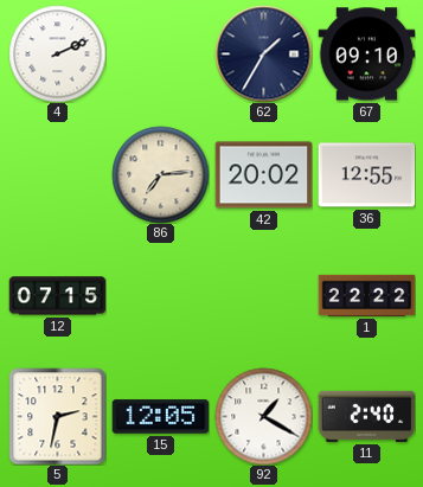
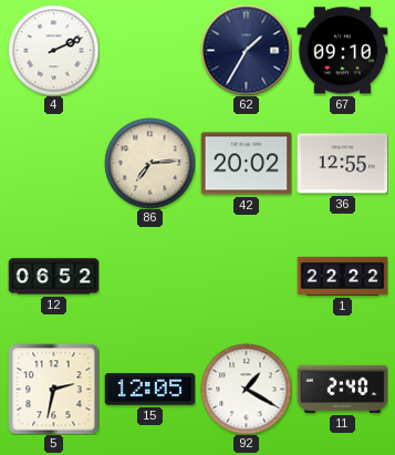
12: 07:15 -> 06:52
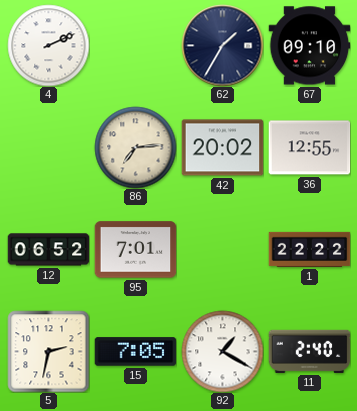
95: none -> 7:01
15: 12:05 -> 7:05
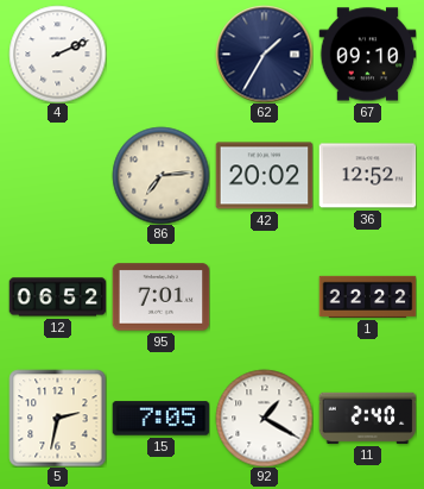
36: 12:55 -> 12:52
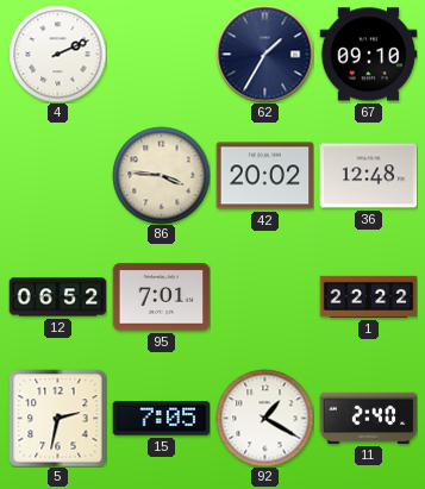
86: 7:14 -> 3:46
36: 12:52 -> 12:48
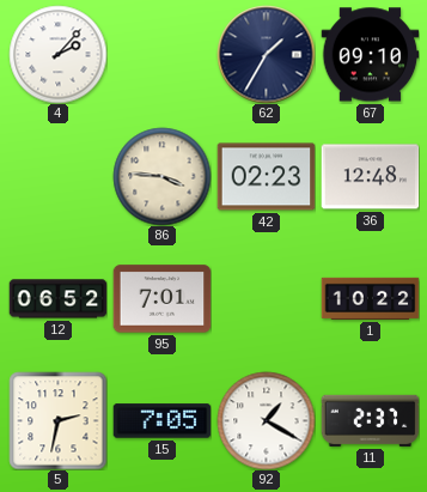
4: 2:11 -> 2:07
42: 20:02 -> 02:23
1: 22:22 -> 10:22
11: 2:40 -> 2:37
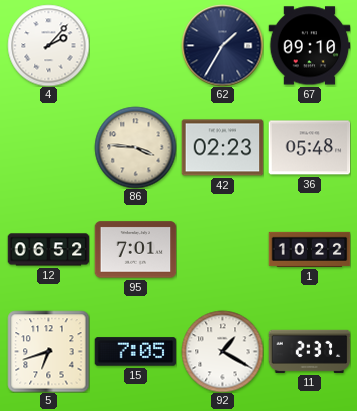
36: 12:48 -> 05:48
5: 2:32 -> 6:42
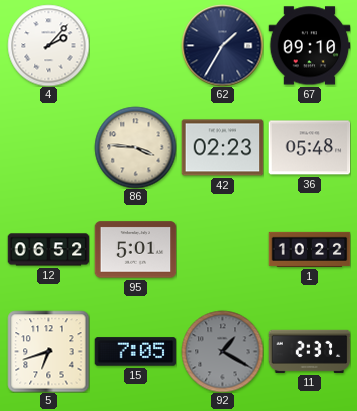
95: 7:01 -> 5:01
92 dial: white -> grey
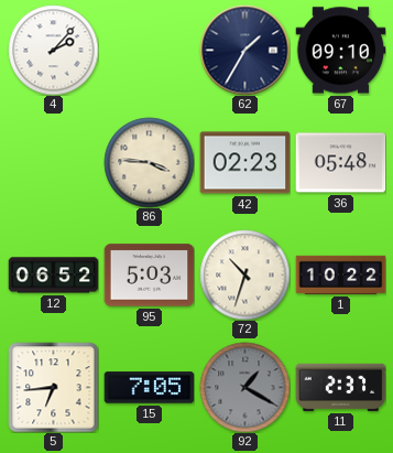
95: 5:01 -> 5:03
72: none -> 10:33
5: 6:42 -> 6:44
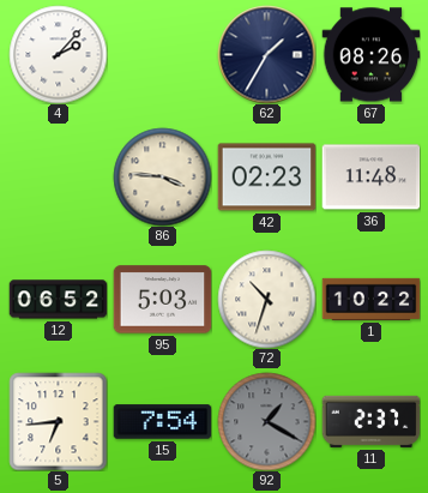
67: 09:10 -> 08:26
36: 05:48 -> 11:48
15: 7:05 -> 7:54
